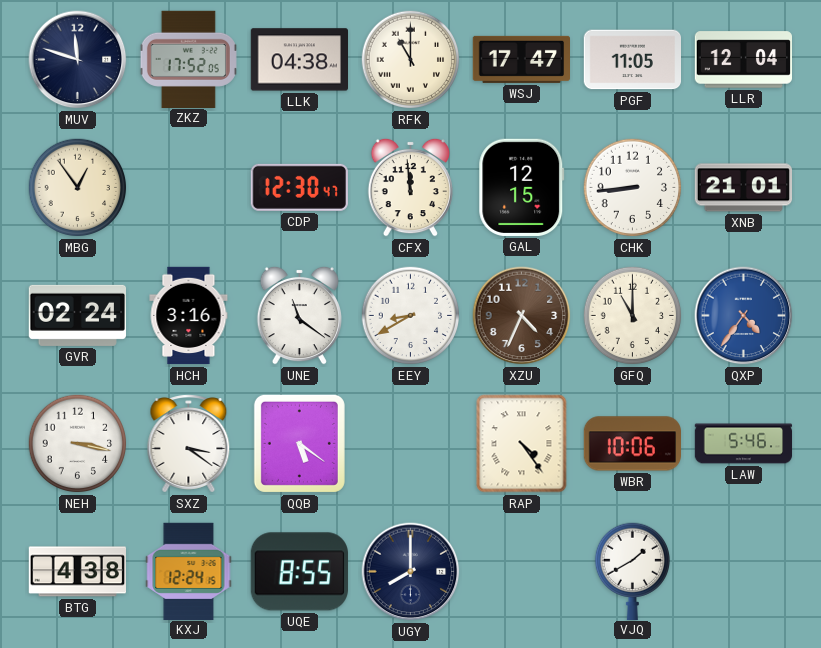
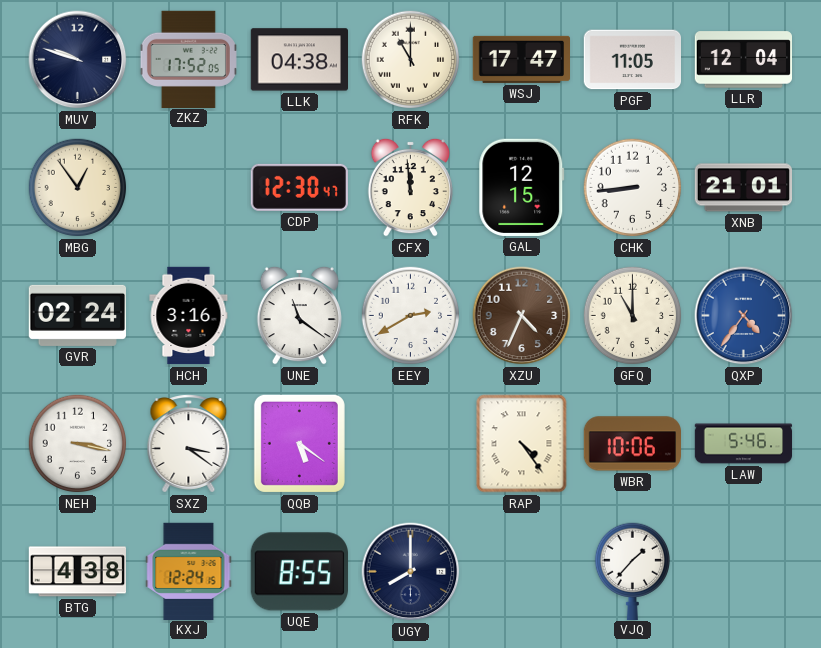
MUV: 11:48 -> 9:48
EEY: 8:40 -> 2:40
VJQ: 1:40 -> 1:37
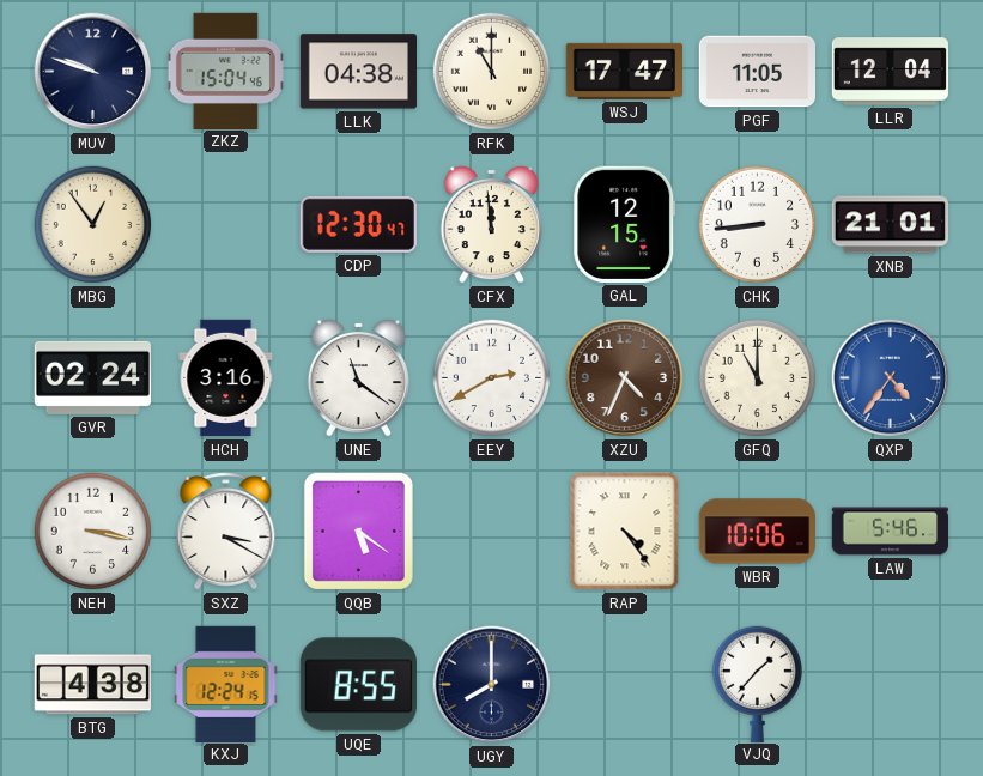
ZKZ: 17:52 -> 15:04
SXZ: 3:21 -> 3:20
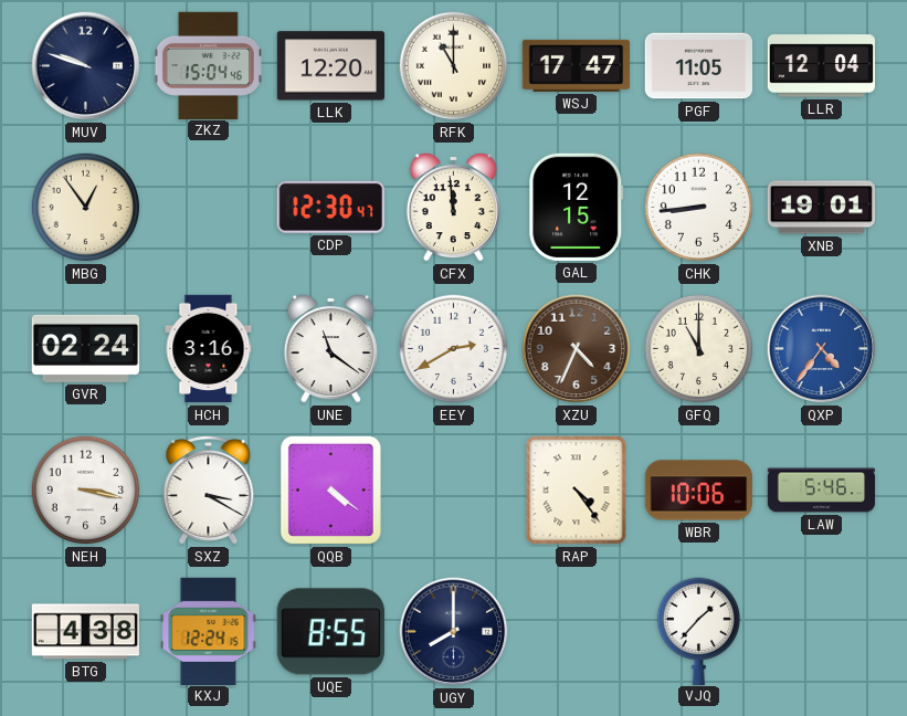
LLK: 04:38 -> 12:20
XNB: 21:01 -> 19:01
QQB: 5:21 -> 4:21
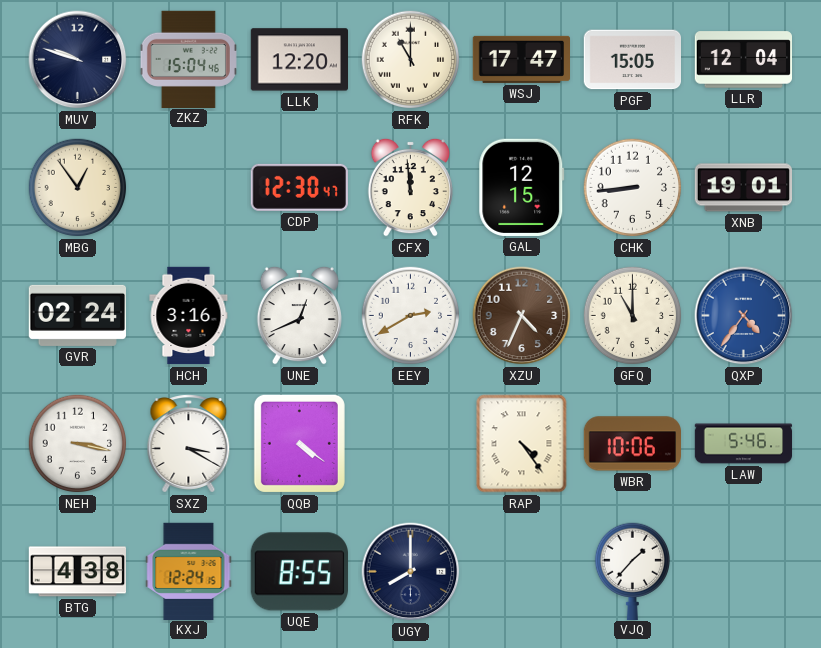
PGF: 11:05 -> 15:05
UNE: 11:21 -> 12:41
